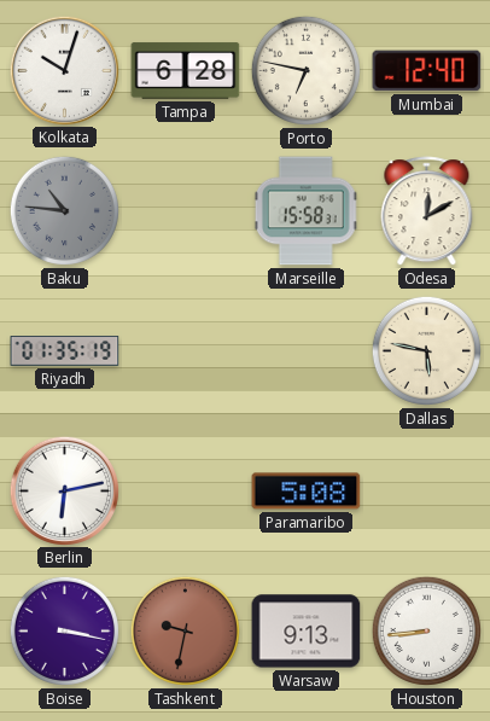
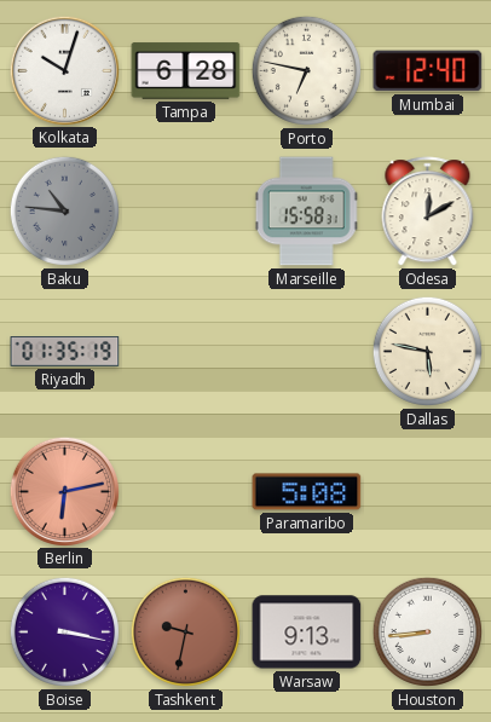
Berlin dial: white -> salmon
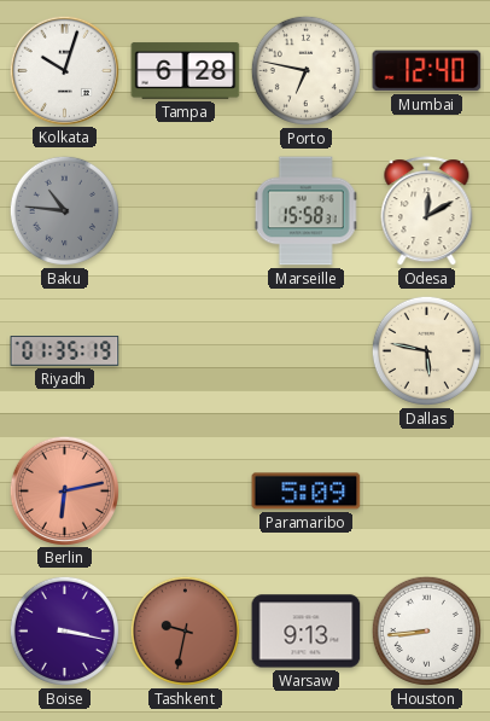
Paramaribo: 5:08 -> 5:09
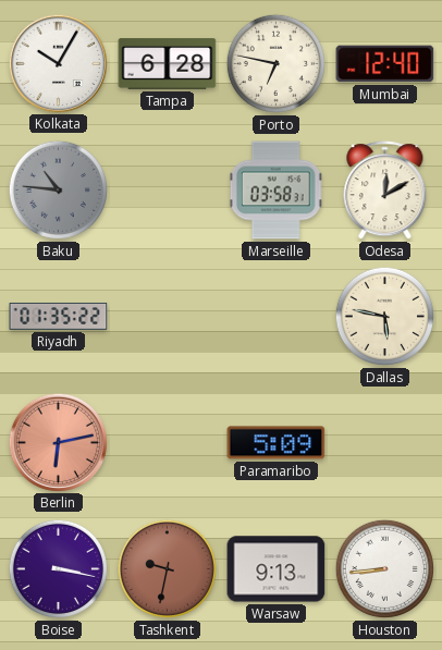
Kolkata: 10:03 -> 10:05
Marseille: 15:58 -> 03:58
Riyadh: 01:35:19 -> 01:35:22
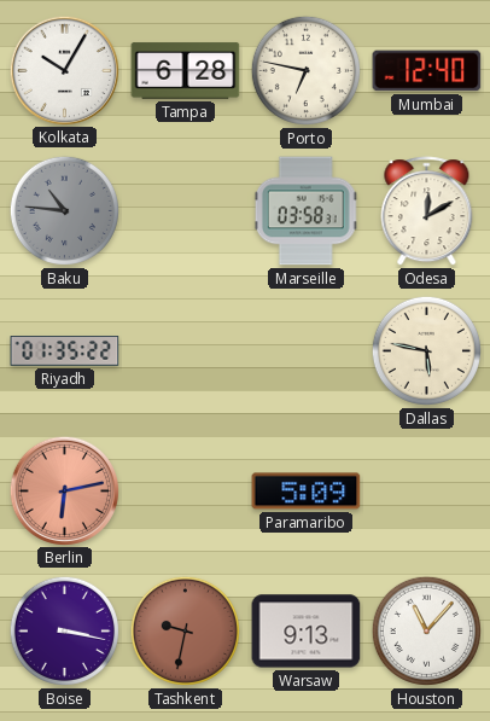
Houston: 8:44 -> 11:07
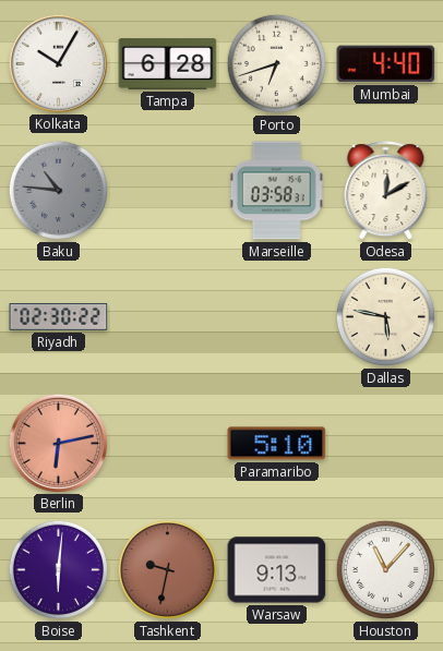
Porto: 6:47 -> 6:42
Mumbai: 12:40 -> 4:40
Riyadh: 01:35 -> 02:30
Paramaribo: 5:09 -> 5:10
Boise: 3:17 -> 6:01
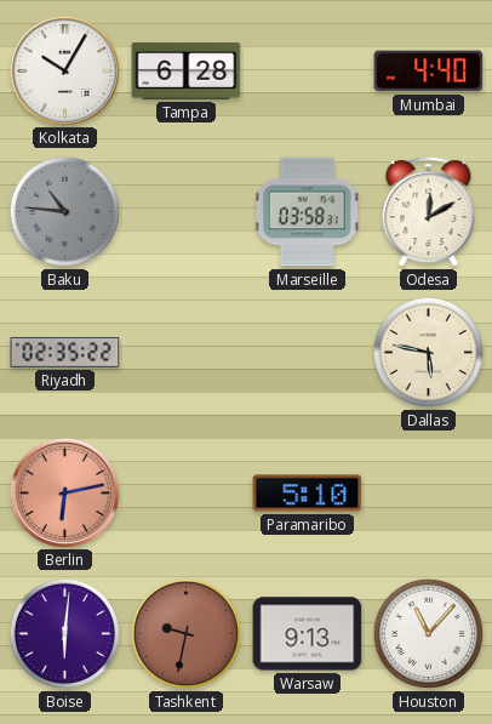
Porto: 6:42 -> none
Riyadh: 02:30 -> 02:35
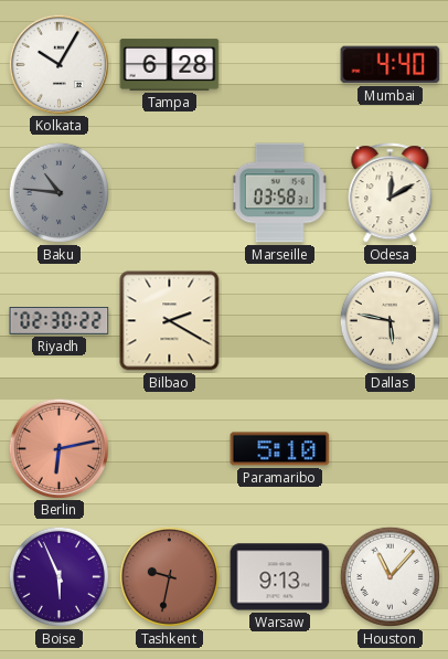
Riyadh: 02:35 -> 02:30
Bilbao: none -> 2:20
Boise: 6:01 -> 5:56
